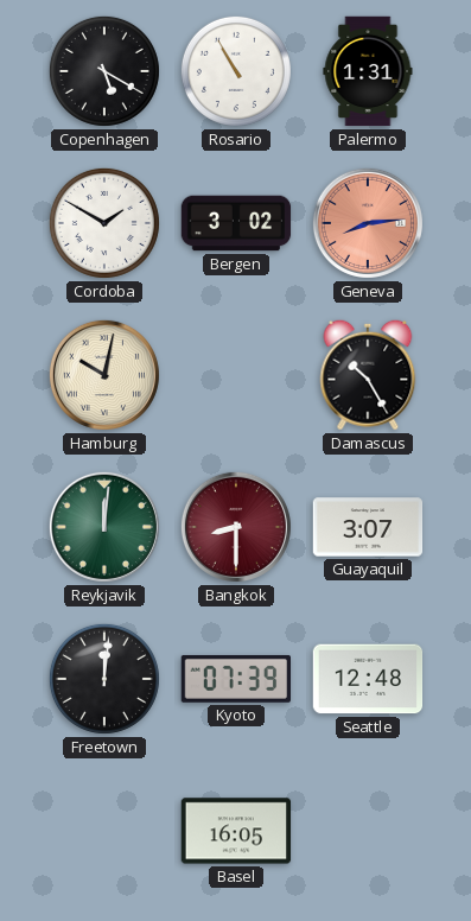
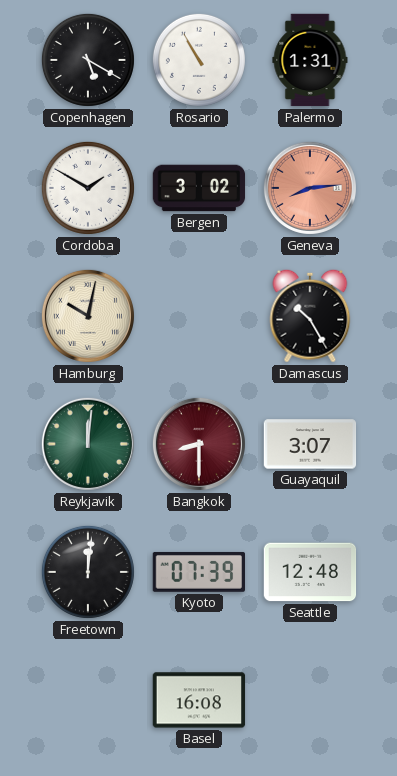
Basel: 16:05 -> 16:08
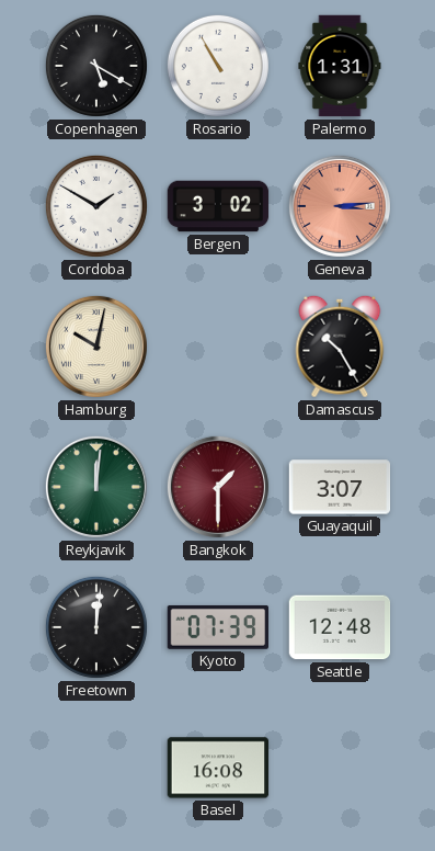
Geneva: 8:14 -> 3:14
Bangkok: 8:30 -> 1:30
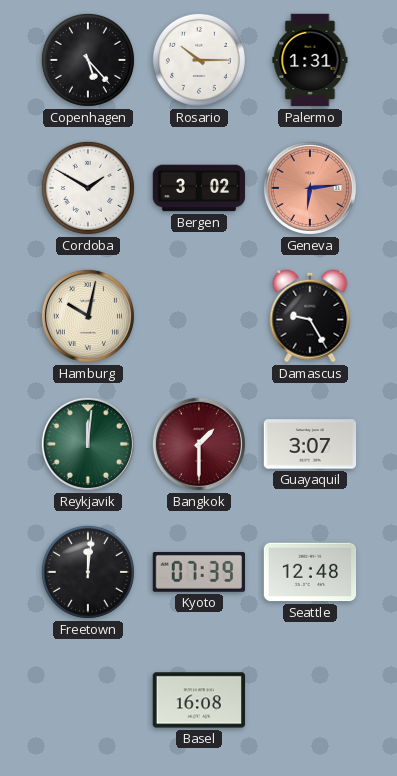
Copenhagen: 5:20 -> 5:23
Rosario: 10:55 -> 10:15
Geneva: 3:14 -> 6:14
Damascus: 10:25 -> 9:25
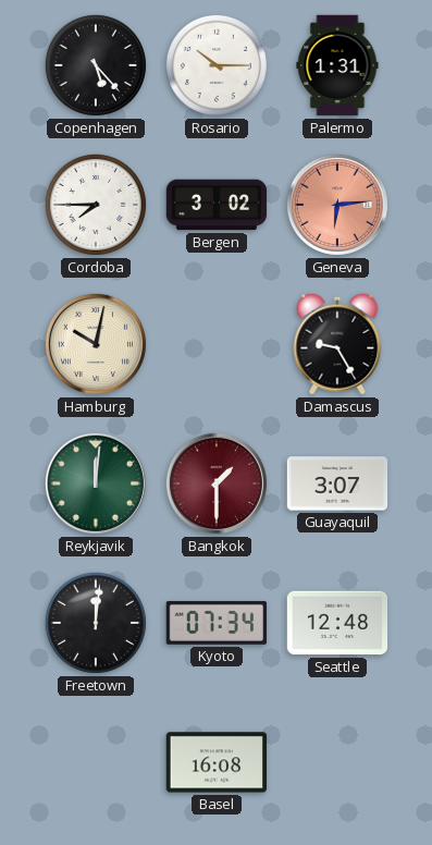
Cordoba: 1:50 -> 7:45
Kyoto: 07:39 -> 07:34
